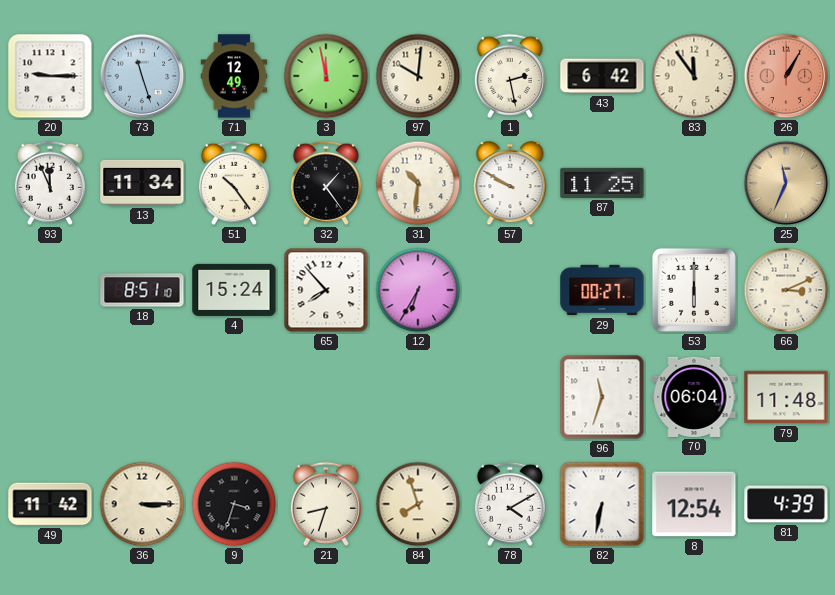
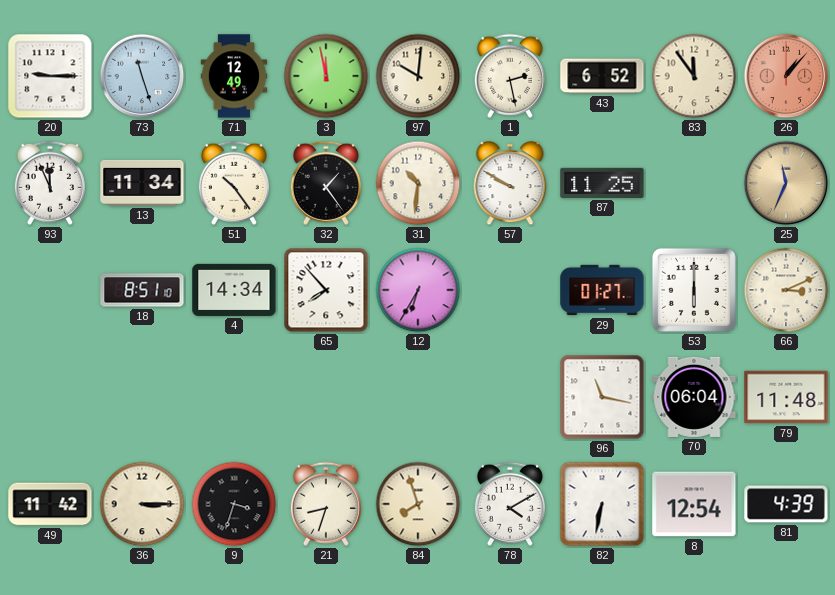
43: 6:42 -> 6:52
26: 1:05 -> 1:07
4: 15:24 -> 14:34
29: 00:27 -> 01:27
96: 11:33 -> 11:17
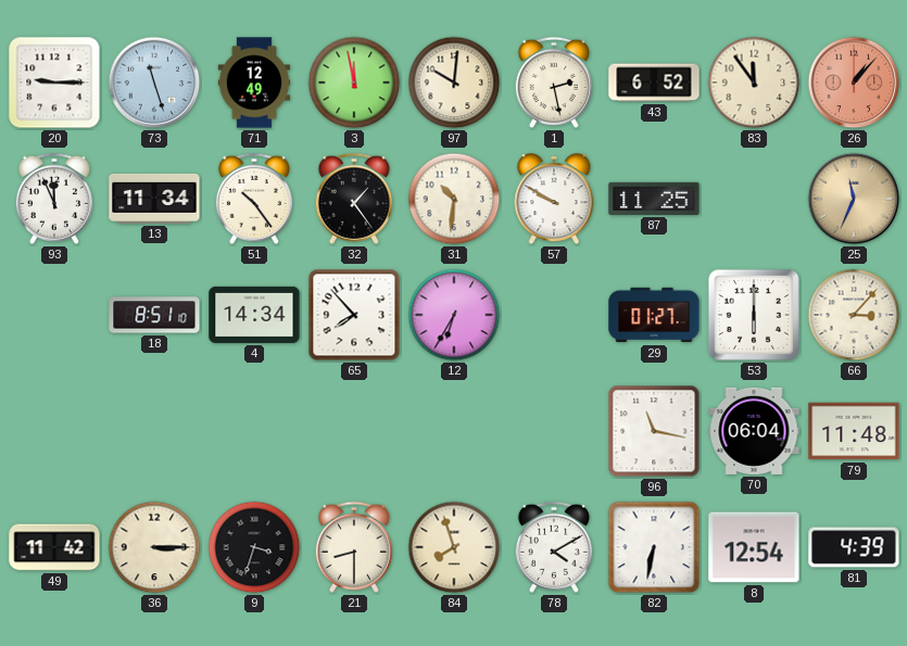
66: 3:11 -> 3:07
21: 8:33 -> 8:30
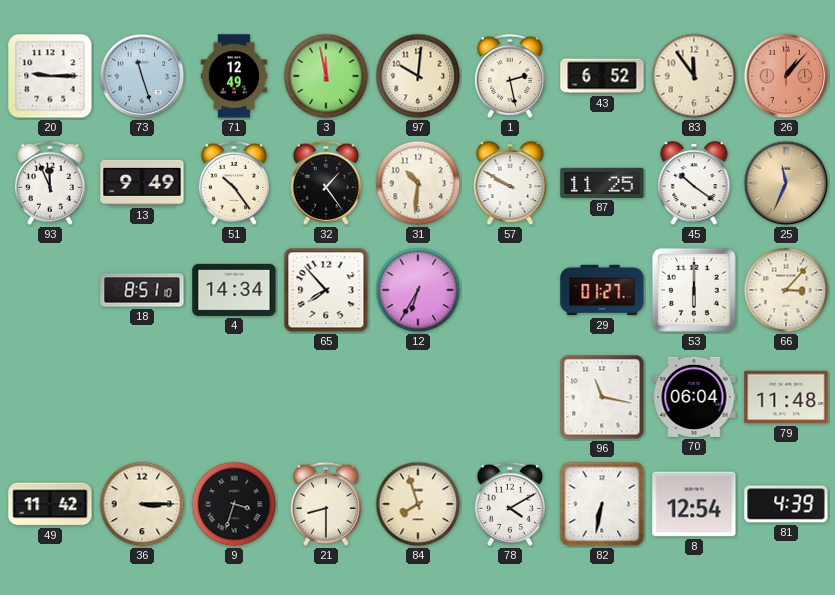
13: 11:34 -> 9:49
45: none -> 10:21
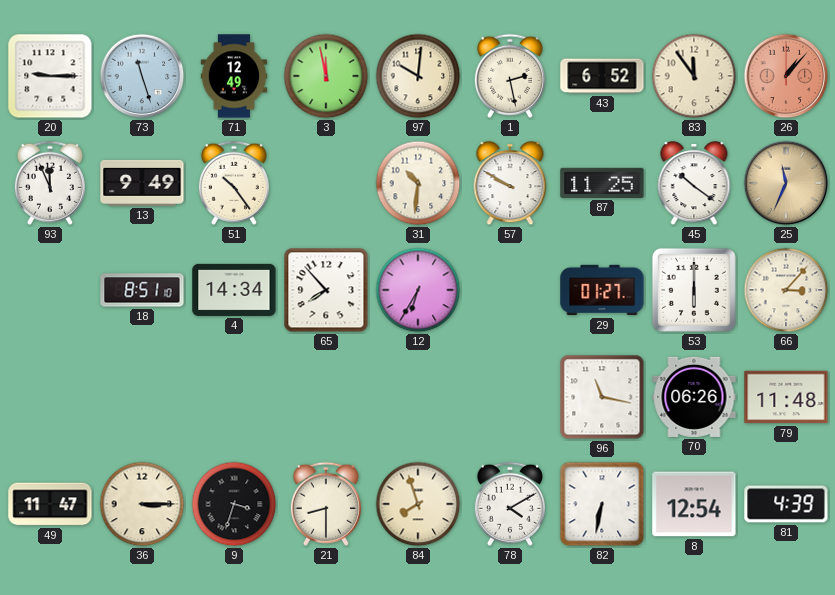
32: 1:24 -> none
70: 06:04 -> 06:26
49: 11:42 -> 11:47
